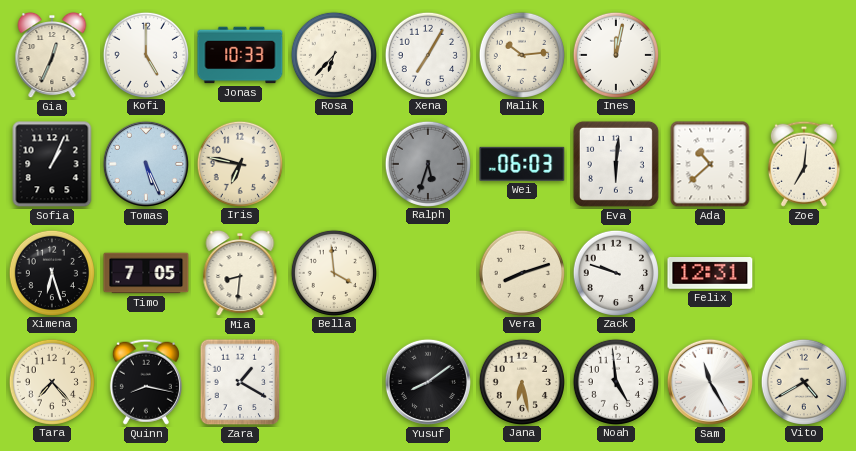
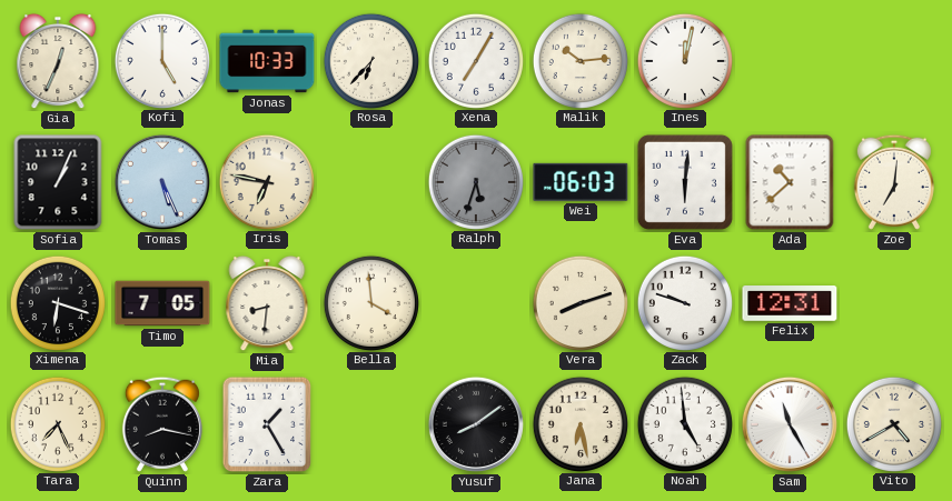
Ximena: 6:27 -> 6:18
Tara: 7:23 -> 7:26
Zara: 1:20 -> 1:25
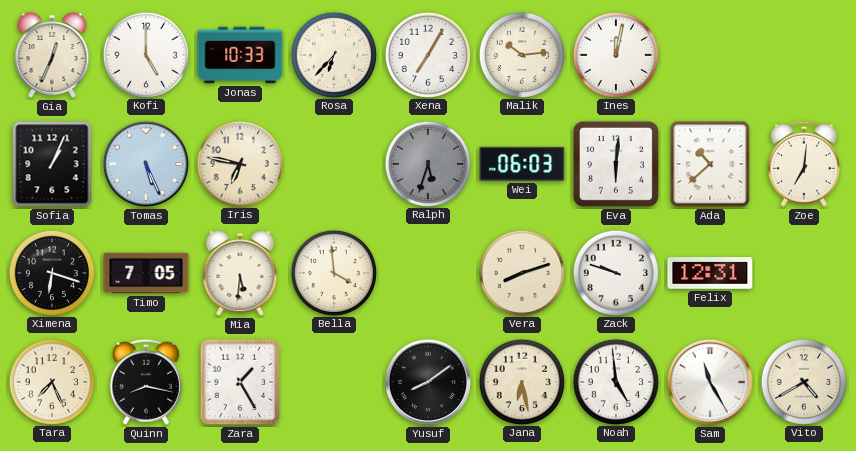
Mia: 8:31 -> 5:31
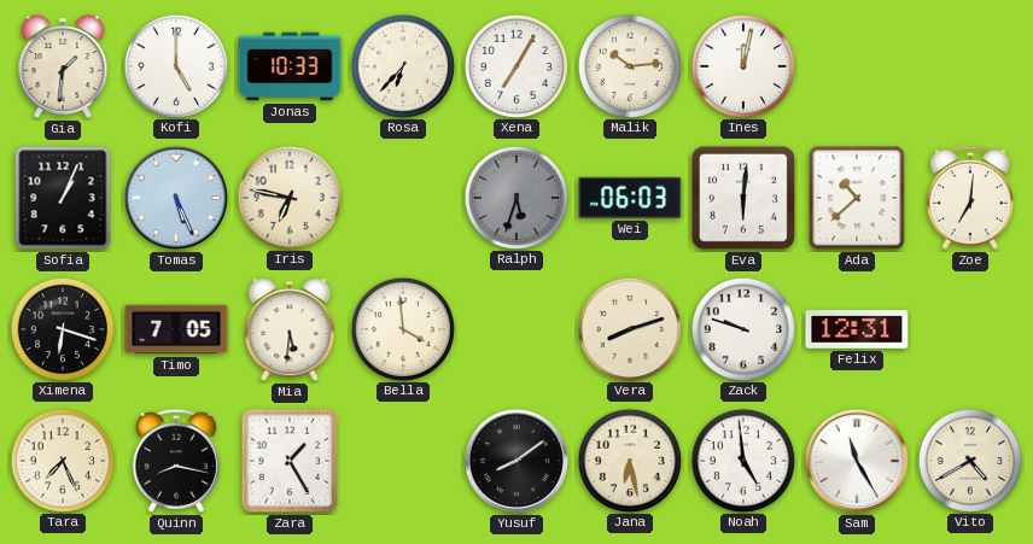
Gia: 12:34 -> 1:31
